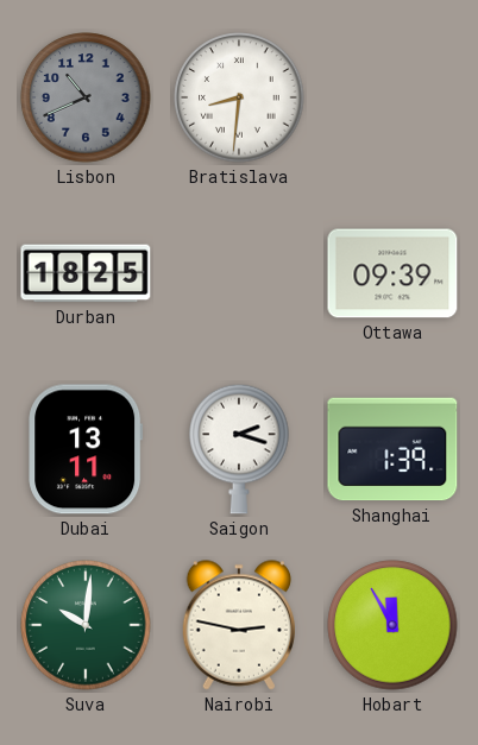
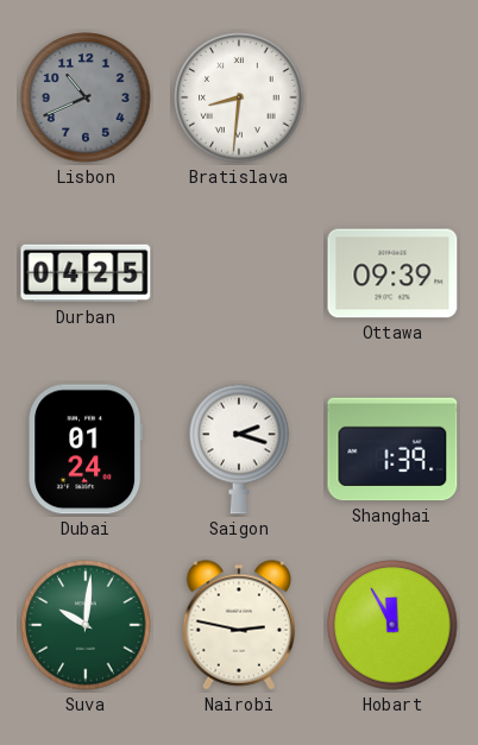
Durban: 18:25 -> 04:25
Dubai: 13:11 -> 01:24
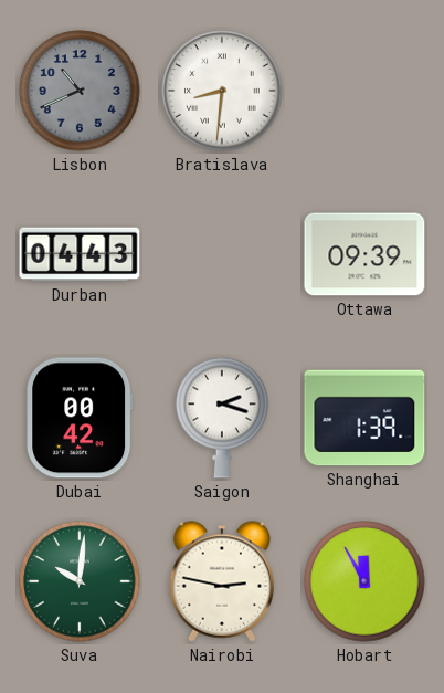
Durban: 04:25 -> 04:43
Dubai: 01:24 -> 00:42
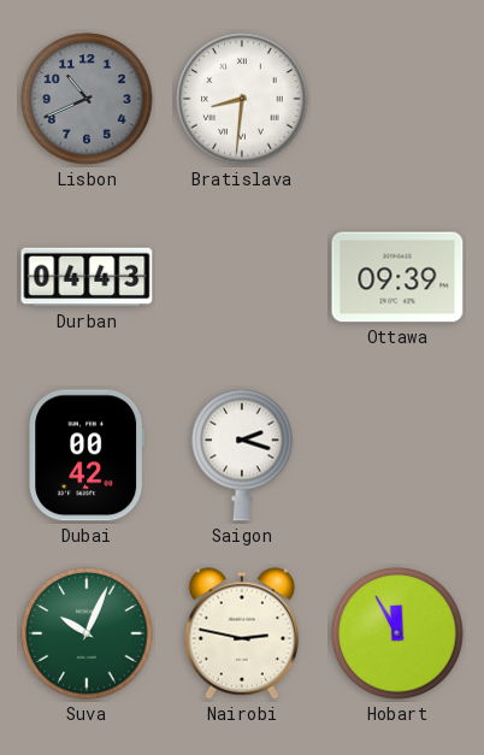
Shanghai: 1:39 -> none
Suva: 10:01 -> 10:04
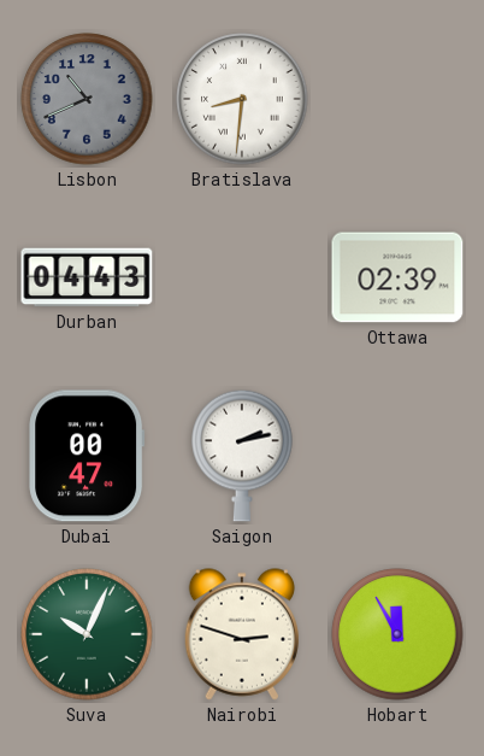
Ottawa: 09:39 -> 02:39
Dubai: 00:42 -> 00:47
Saigon: 2:18 -> 2:13
Nairobi: 2:47 -> 2:48
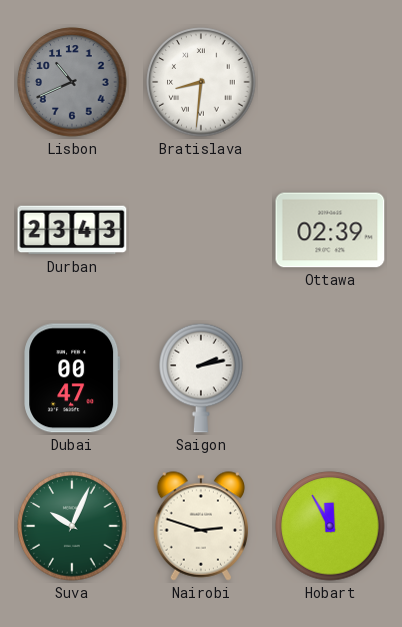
Durban: 04:43 -> 23:43
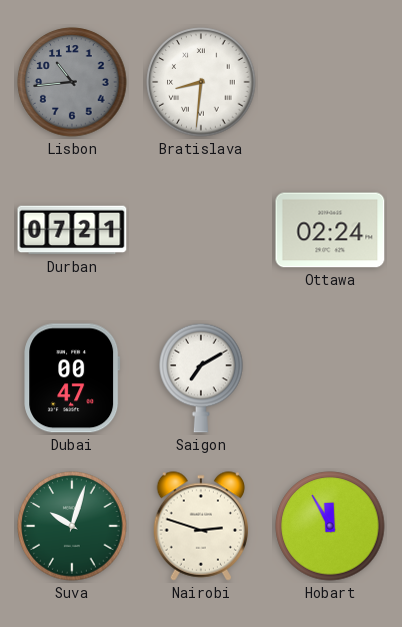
Lisbon: 10:41 -> 10:44
Durban: 23:43 -> 07:21
Ottawa: 02:39 -> 02:24
Saigon: 2:13 -> 7:10
Suva: 10:04 -> 10:03
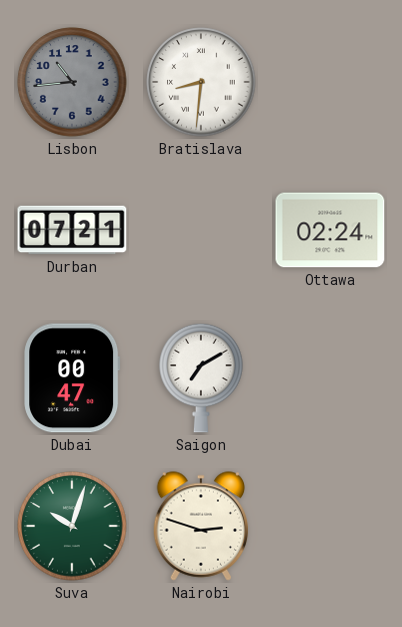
Hobart: 11:55 -> none
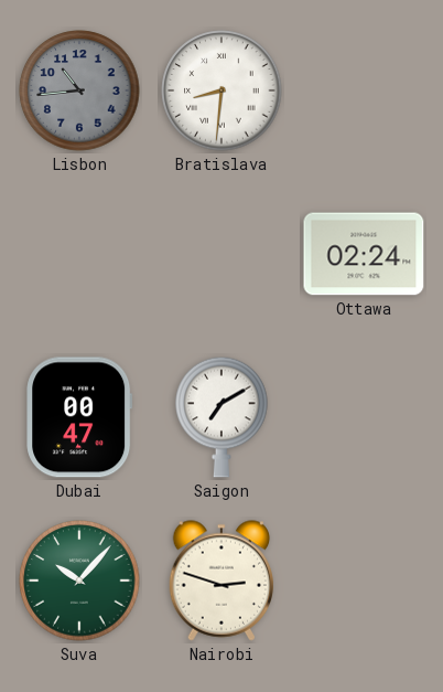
Durban: 07:21 -> none
Suva: 10:03 -> 10:07
